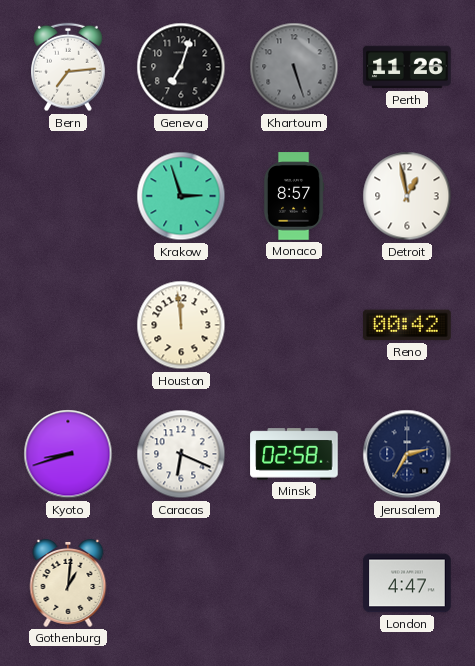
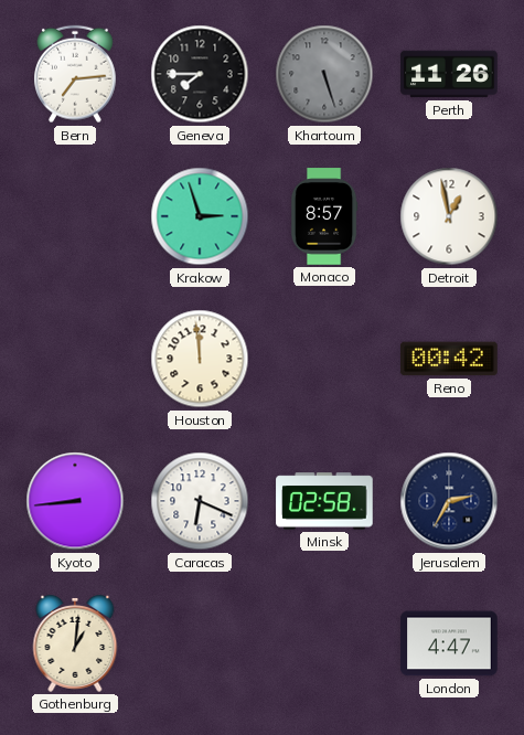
Geneva: 7:03 -> 7:45
Kyoto: 8:42 -> 8:44
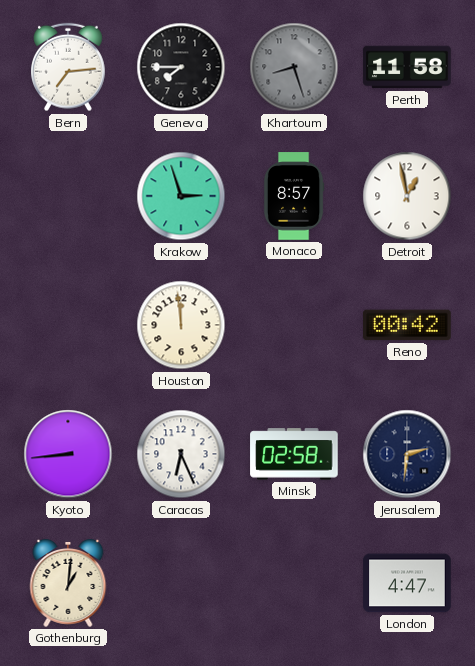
Khartoum: 5:27 -> 8:27
Perth: 11:26 -> 11:58
Caracas: 6:19 -> 6:26
Jerusalem: 2:35 -> 2:31
